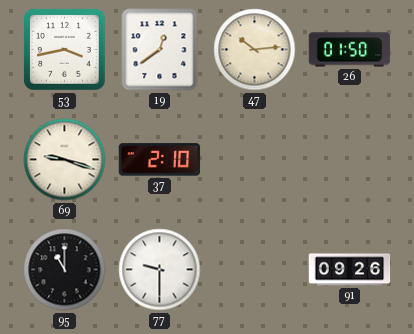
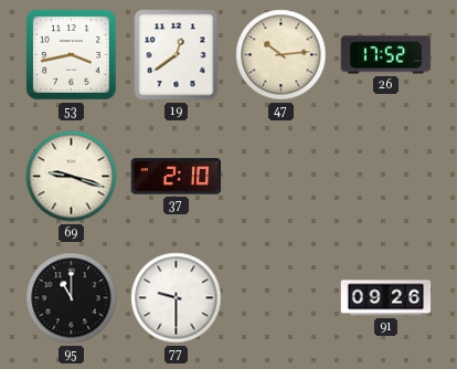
26: 01:50 -> 17:52
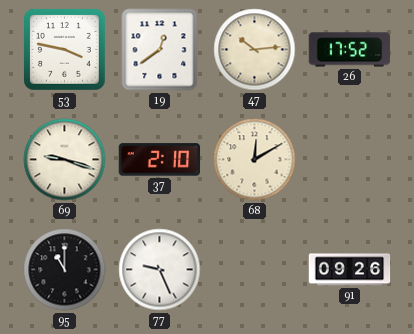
53: 3:43 -> 3:47
68: none -> 12:10
77: 9:30 -> 9:26
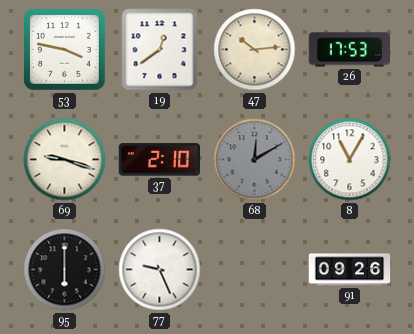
26: 17:52 -> 17:53
68 dial: cream -> grey
8: none -> 11:05
95: 11:00 -> 6:00
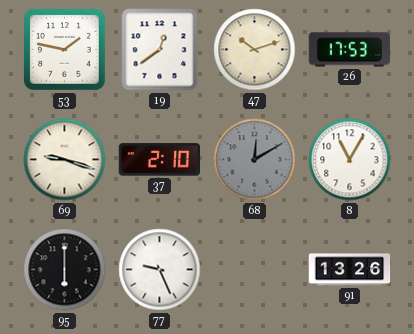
53: 3:47 -> 1:47
47: 10:14 -> 10:12
91: 09:26 -> 13:26
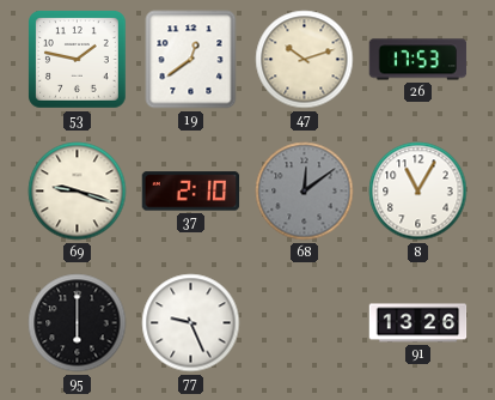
68: 12:10 -> 12:09
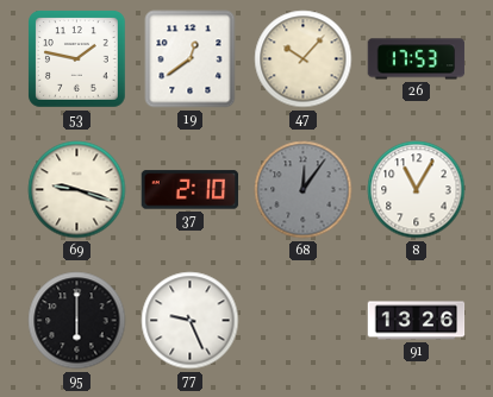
47: 10:12 -> 10:07
68: 12:09 -> 12:06
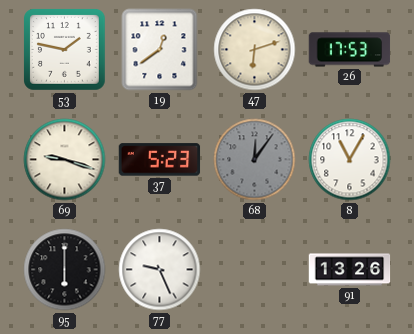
47: 10:07 -> 6:12
37: 2:10 -> 5:23
